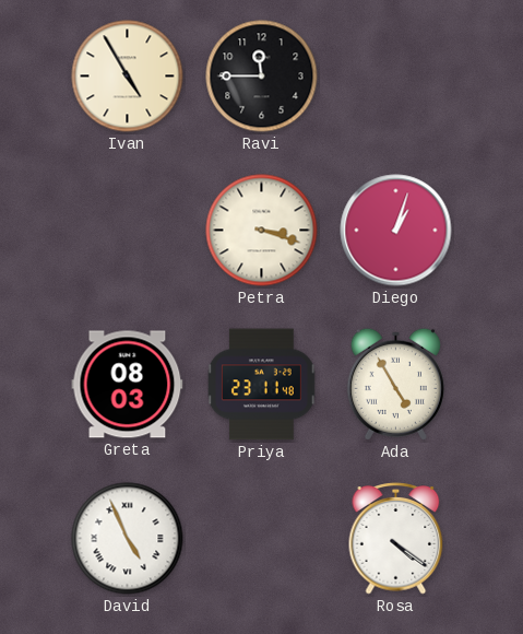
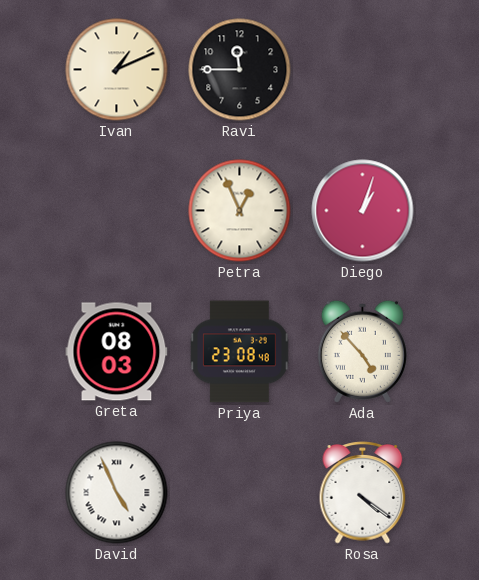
Ivan: 4:55 -> 1:11
Petra: 3:18 -> 12:56
Priya: 23:11 -> 23:08
Ada: 4:55 -> 4:53
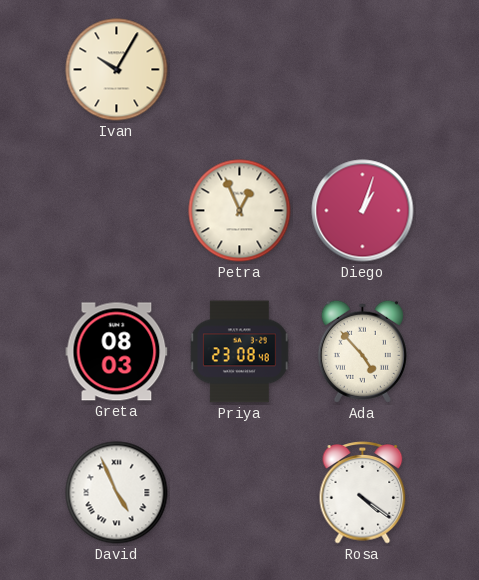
Ivan: 1:11 -> 10:05
Ravi: 11:45 -> none
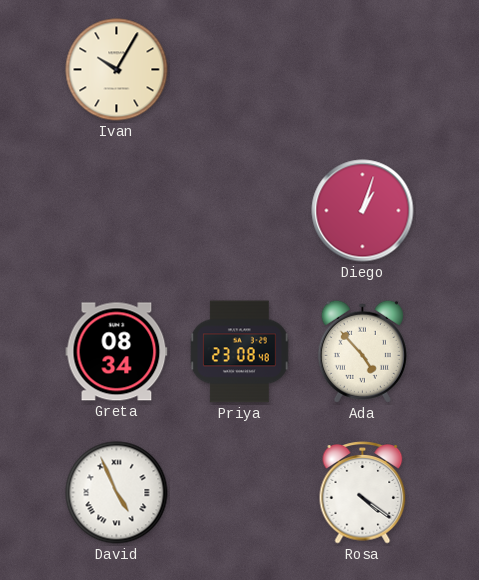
Petra: 12:56 -> none
Greta: 08:03 -> 08:34
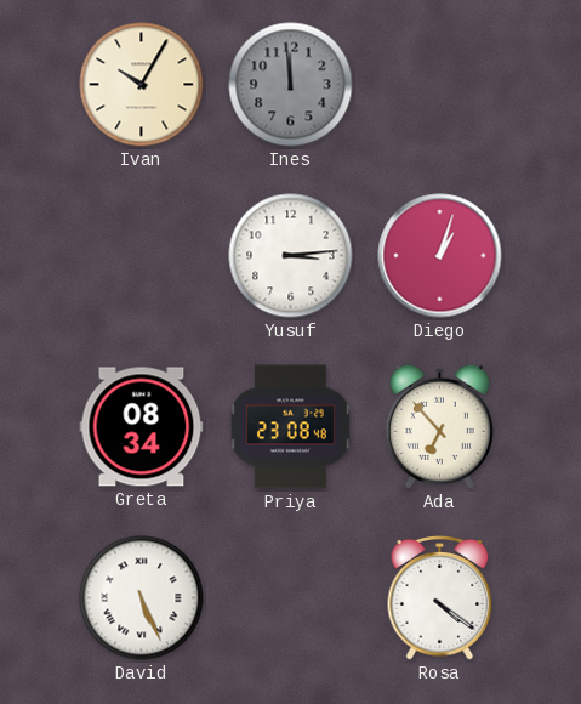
Ines: none -> 11:59
Yusuf: none -> 3:14
Ada: 4:53 -> 6:53
David: 4:56 -> 5:26
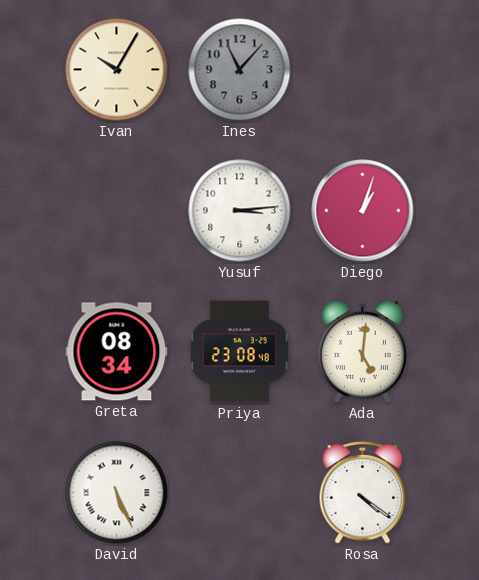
Ines: 11:59 -> 11:07
Ada: 6:53 -> 5:01
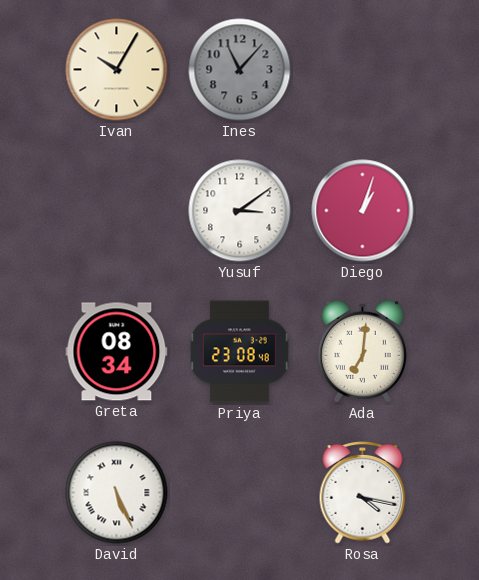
Yusuf: 3:14 -> 3:09
Ada: 5:01 -> 7:01
Rosa: 4:21 -> 4:17
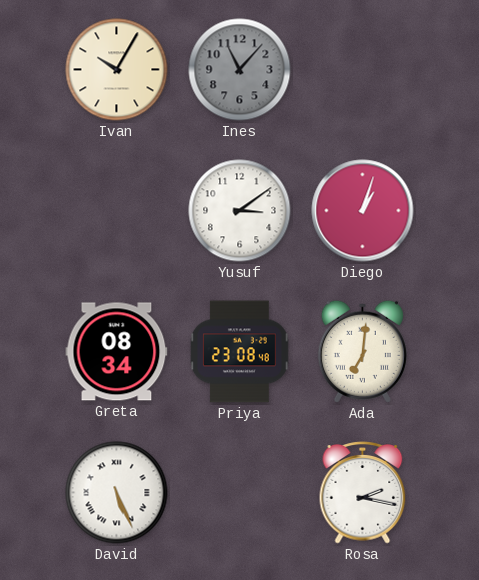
Rosa: 4:17 -> 2:17
